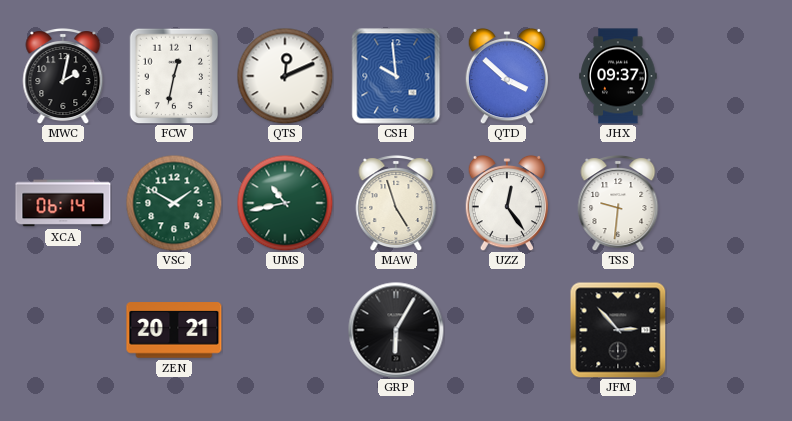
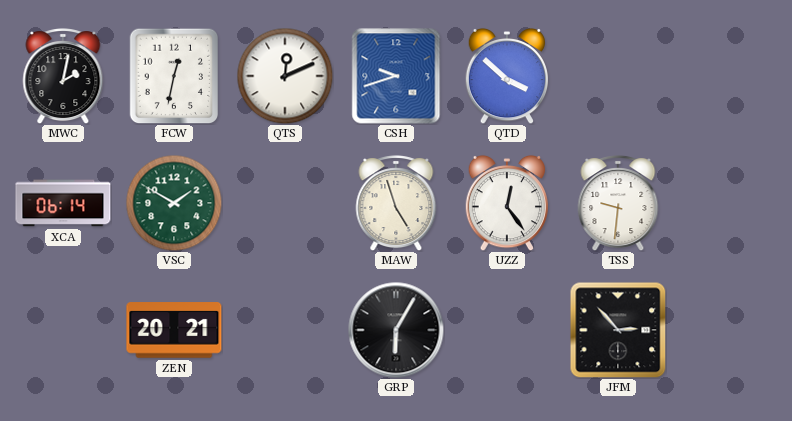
CSH: 9:59 -> 9:42
JHX: 09:37 -> none
UMS: 10:43 -> none
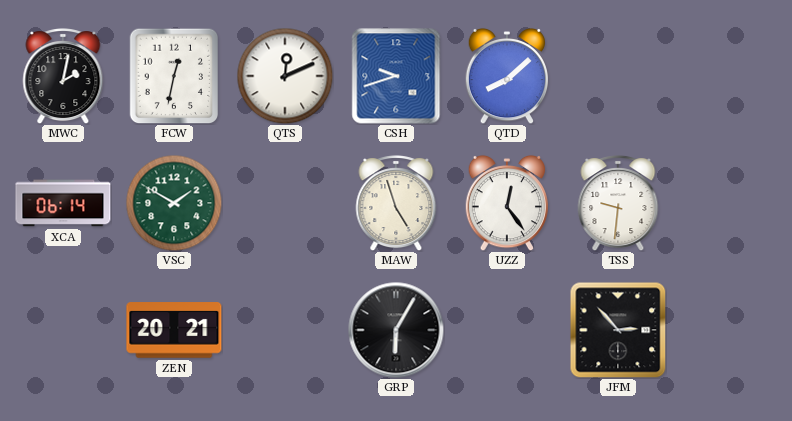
QTD: 3:52 -> 8:08
